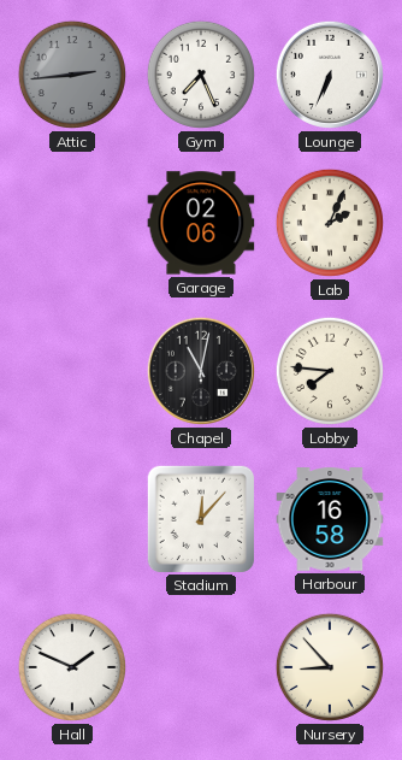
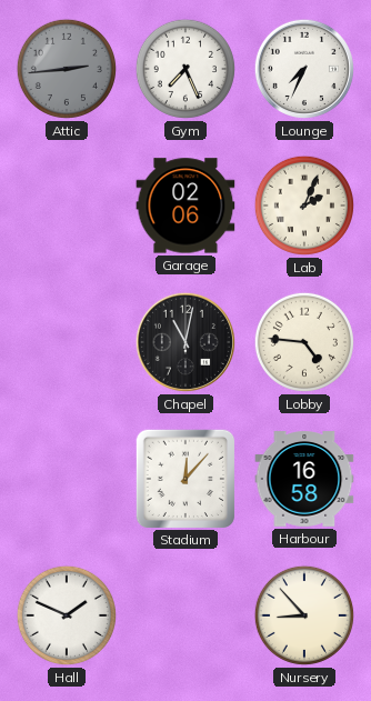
Lounge: 6:34 -> 7:34
Lobby: 7:46 -> 4:46
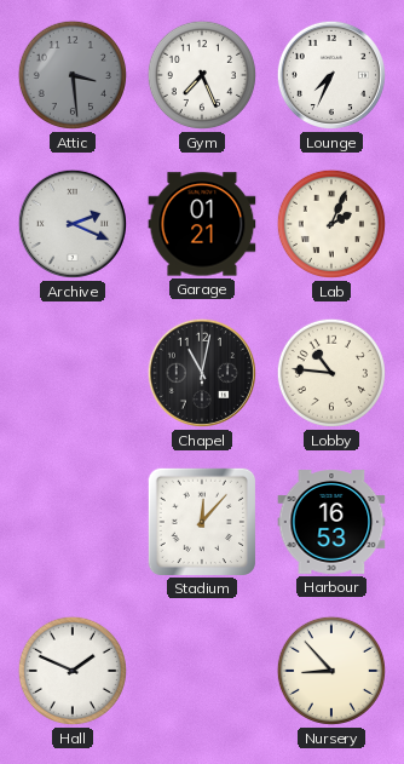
Attic: 2:44 -> 3:29
Archive: none -> 2:19
Garage: 02:06 -> 01:21
Lobby: 4:46 -> 10:46
Harbour: 16:58 -> 16:53
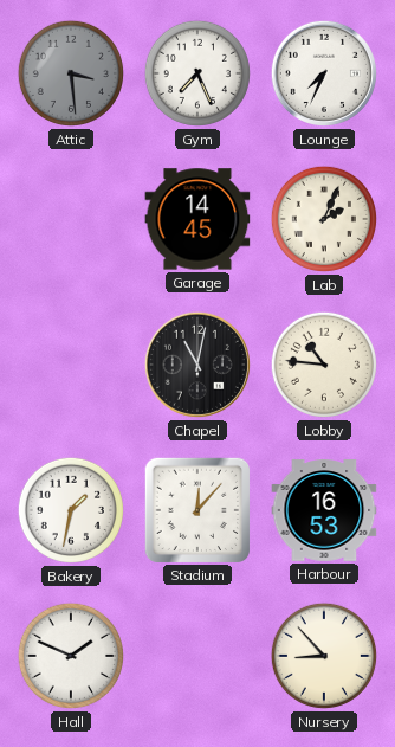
Archive: 2:19 -> none
Garage: 01:21 -> 14:45
Bakery: none -> 1:32
